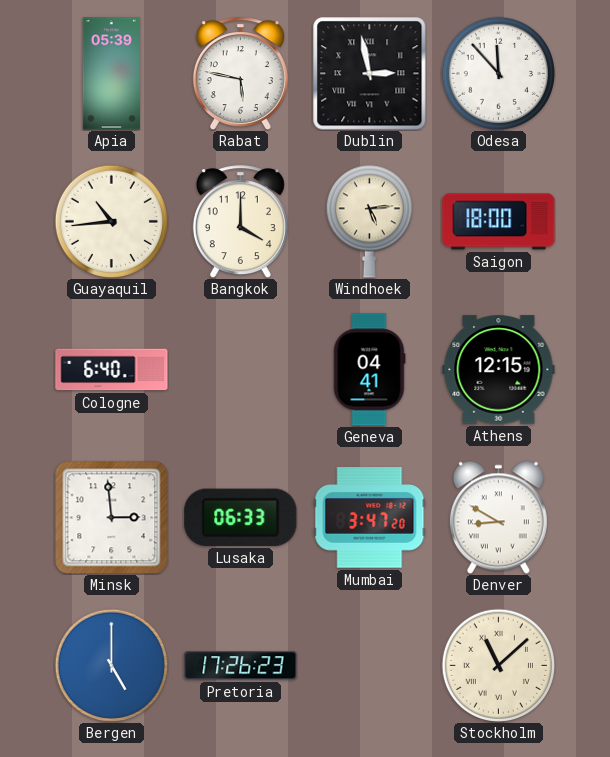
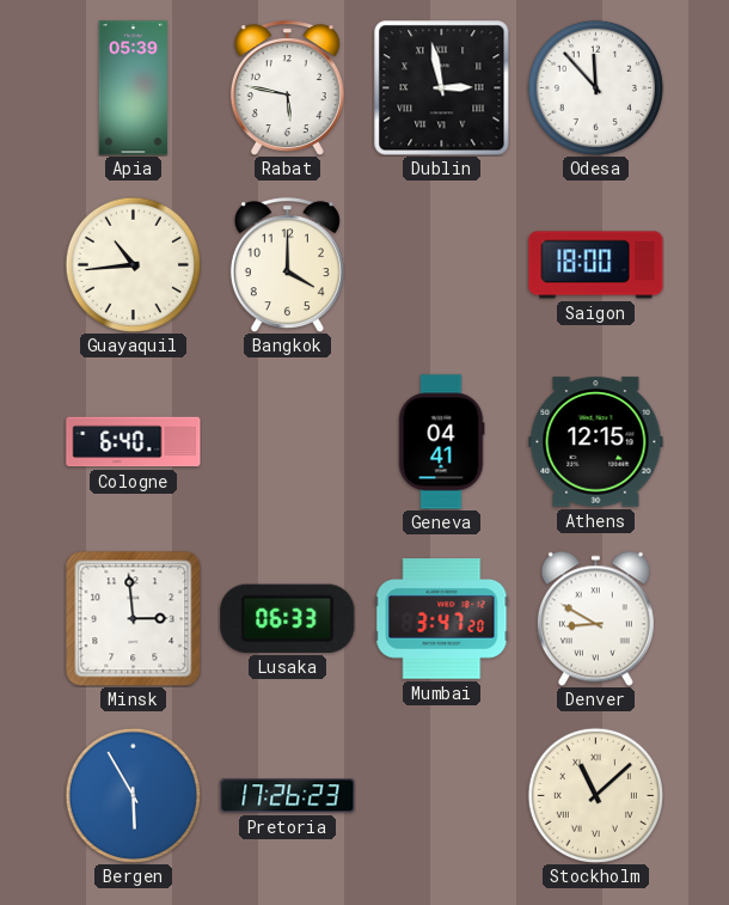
Windhoek: 5:14 -> none
Bergen: 5:00 -> 5:55
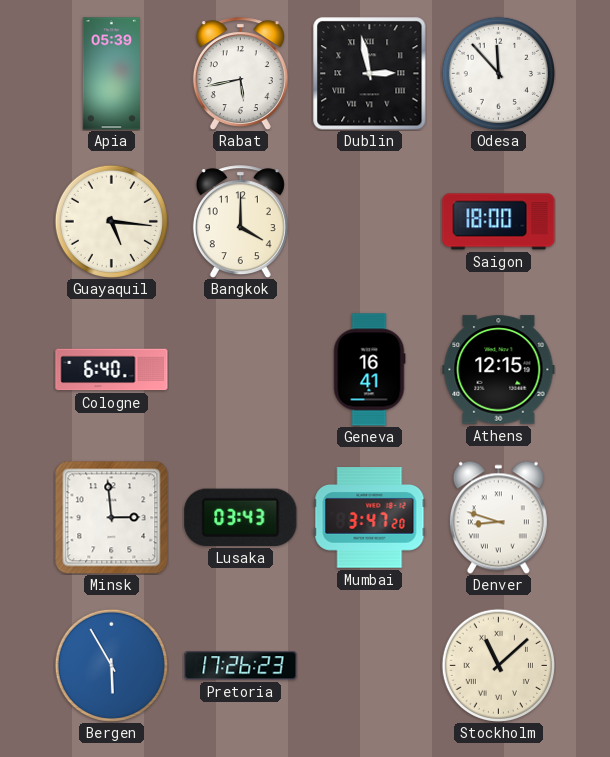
Rabat: 5:47 -> 5:43
Guayaquil: 10:44 -> 5:16
Geneva: 04:41 -> 16:41
Lusaka: 06:33 -> 03:43
Denver: 8:50 -> 8:48
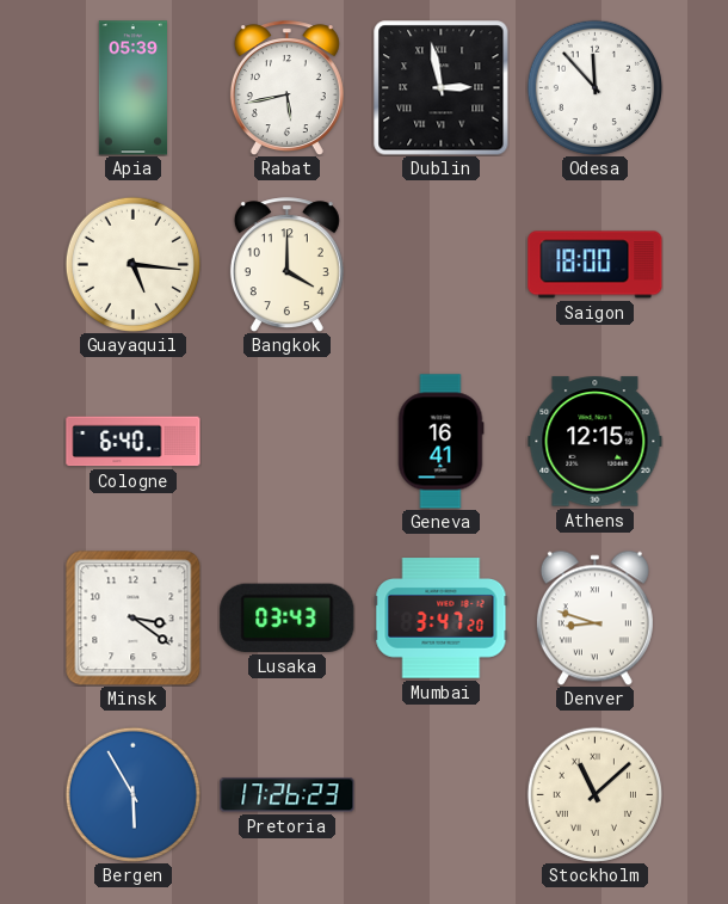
Minsk: 2:59 -> 3:21
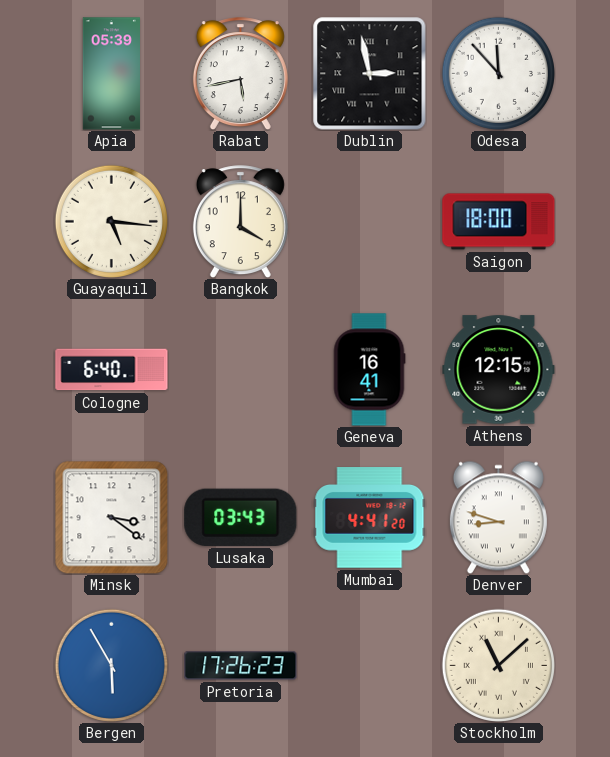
Mumbai: 3:47 -> 4:41
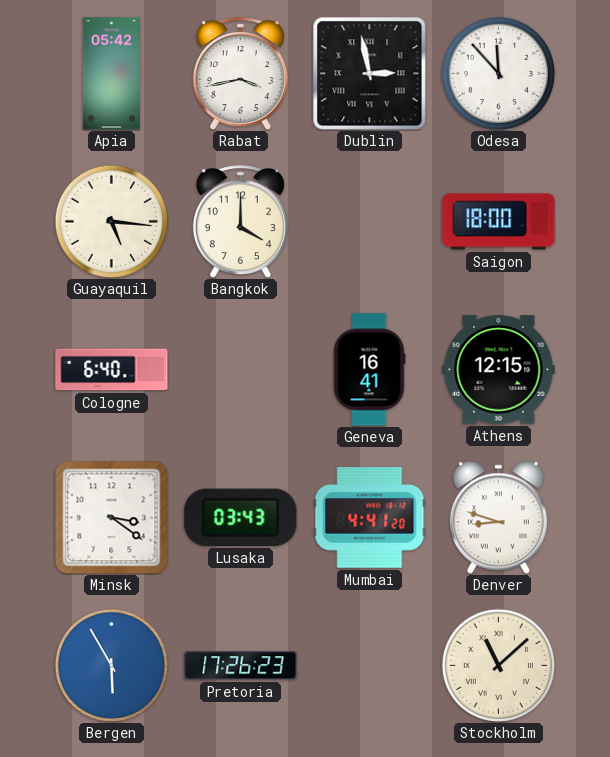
Apia: 05:39 -> 05:42
Rabat: 5:43 -> 3:43
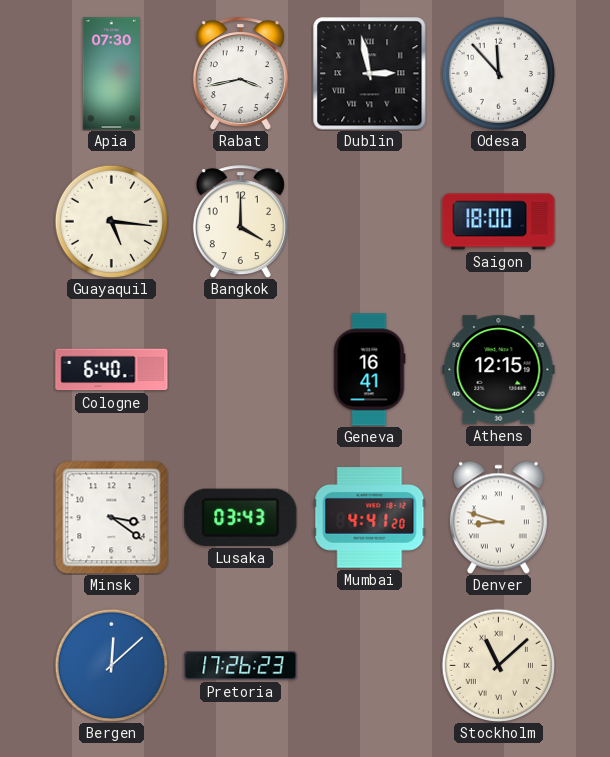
Apia: 05:42 -> 07:30
Bergen: 5:55 -> 12:08
